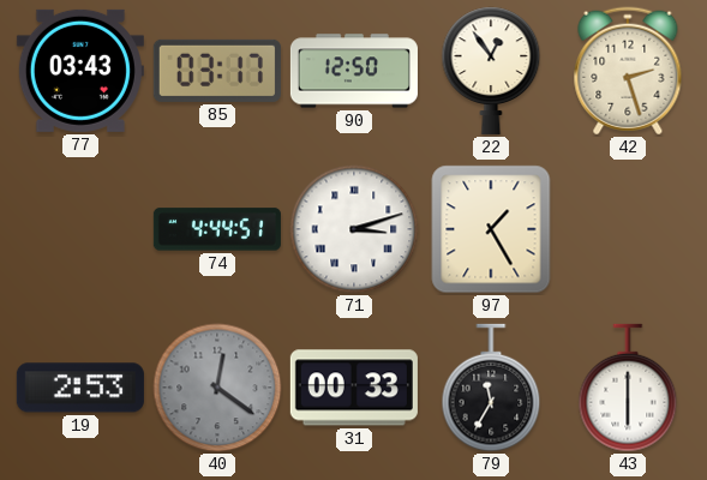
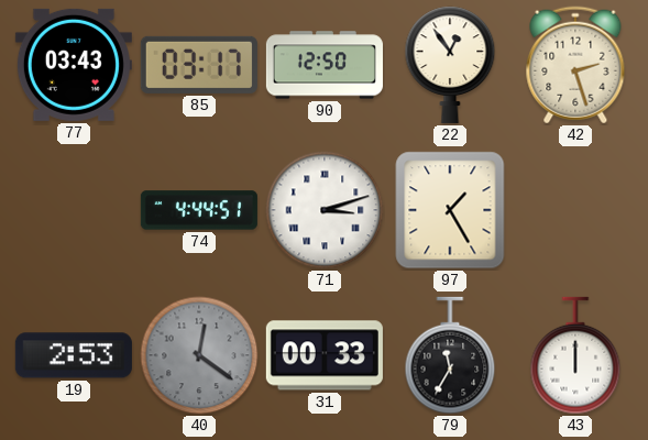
43: 6:00 -> 12:00
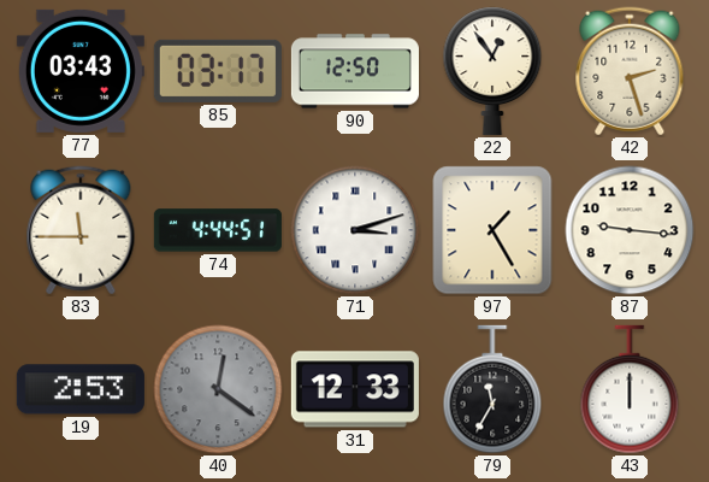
83: none -> 11:45
87: none -> 9:16
31: 00:33 -> 12:33
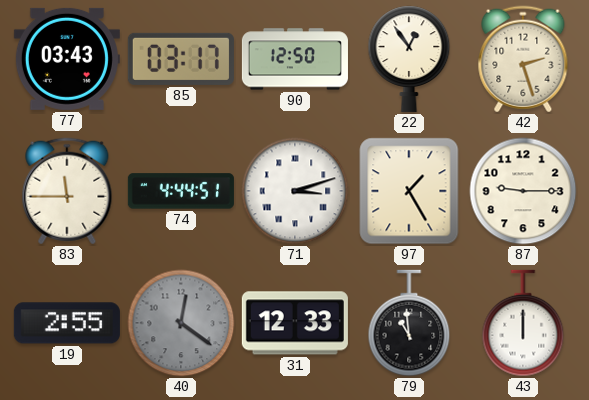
87: 9:16 -> 9:15
19: 2:53 -> 2:55
79: 11:35 -> 10:59
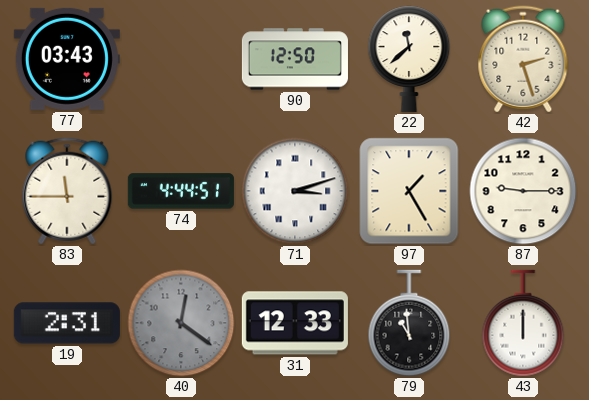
85: 03:17 -> none
22: 12:54 -> 11:38
19: 2:55 -> 2:31
